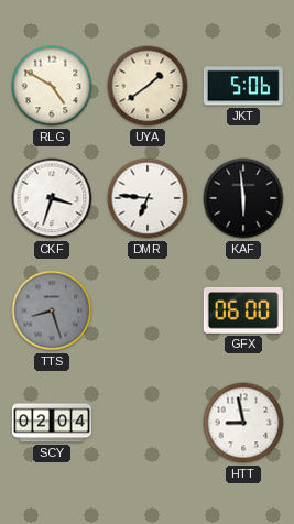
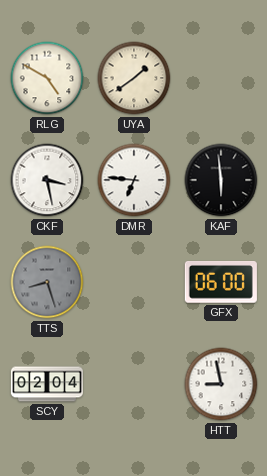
JKT: 5:06 -> none
CKF: 3:33 -> 3:28
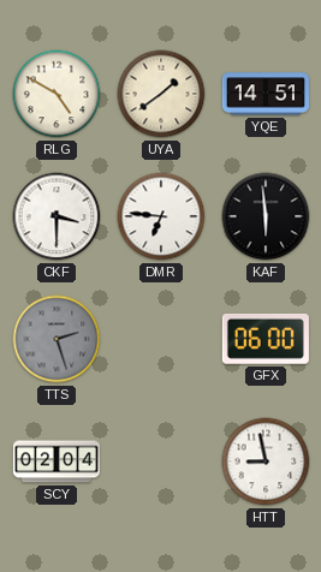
YQE: none -> 14:51
CKF: 3:28 -> 3:30
TTS: 8:27 -> 2:27
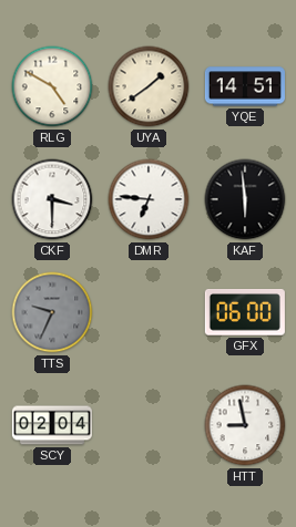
TTS: 2:27 -> 9:34
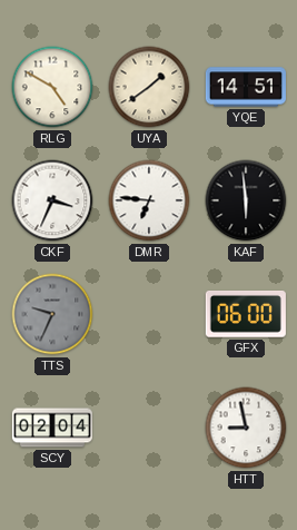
CKF: 3:30 -> 3:34
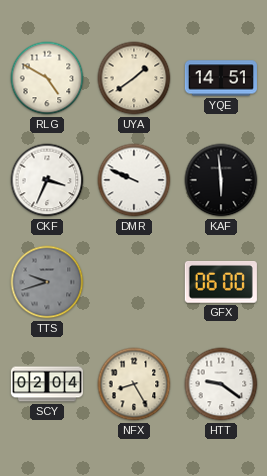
DMR: 6:46 -> 9:49
TTS: 9:34 -> 9:42
NFX: none -> 8:25
HTT: 8:58 -> 9:21
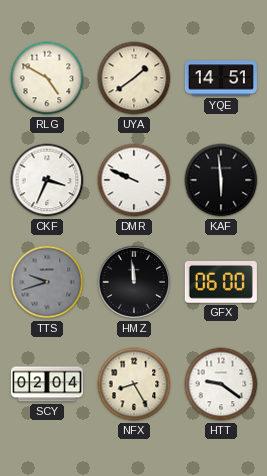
HMZ: none -> 11:59
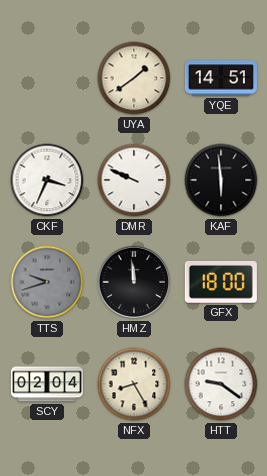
RLG: 4:50 -> none
GFX: 06:00 -> 18:00
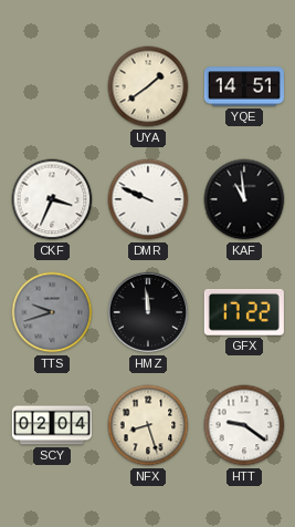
KAF: 5:59 -> 10:59
GFX: 18:00 -> 17:22
NFX: 8:25 -> 8:27
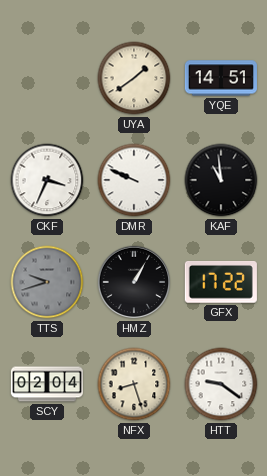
HMZ: 11:59 -> 1:05
